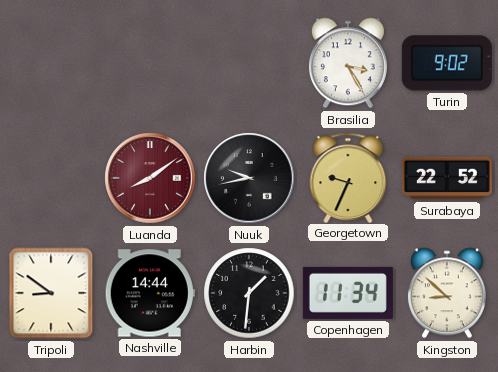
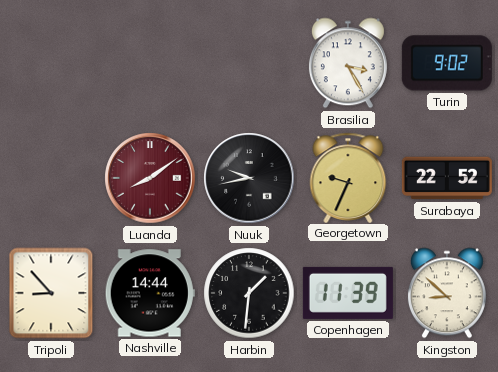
Tripoli: 8:51 -> 8:53
Copenhagen: 11:34 -> 11:39
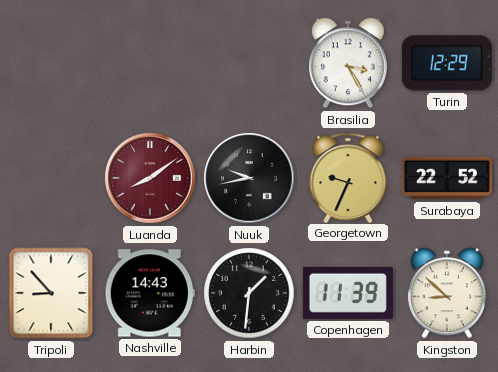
Turin: 9:02 -> 12:29
Nashville: 14:44 -> 14:43
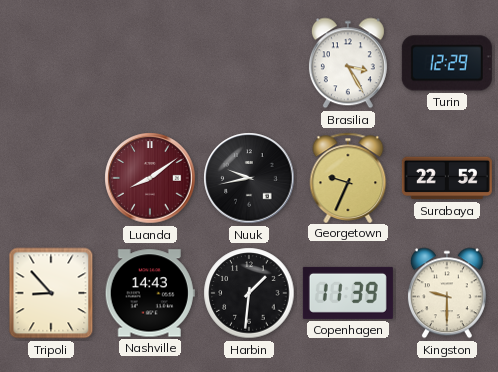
Kingston: 8:52 -> 9:30
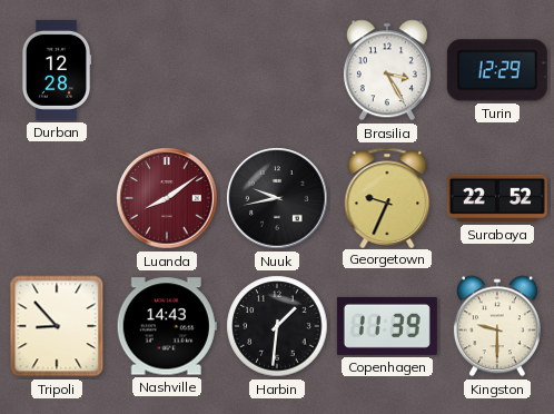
Durban: none -> 12:28
